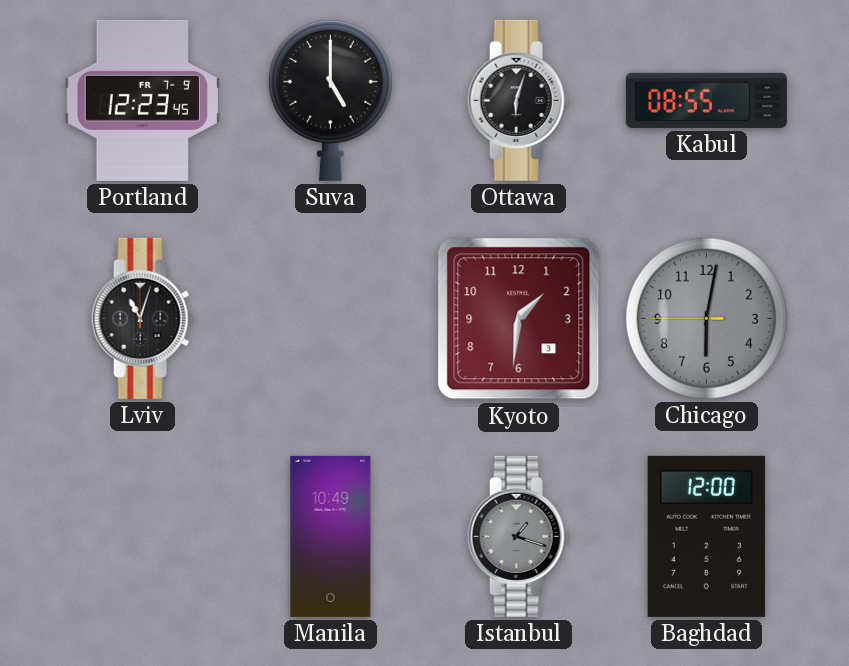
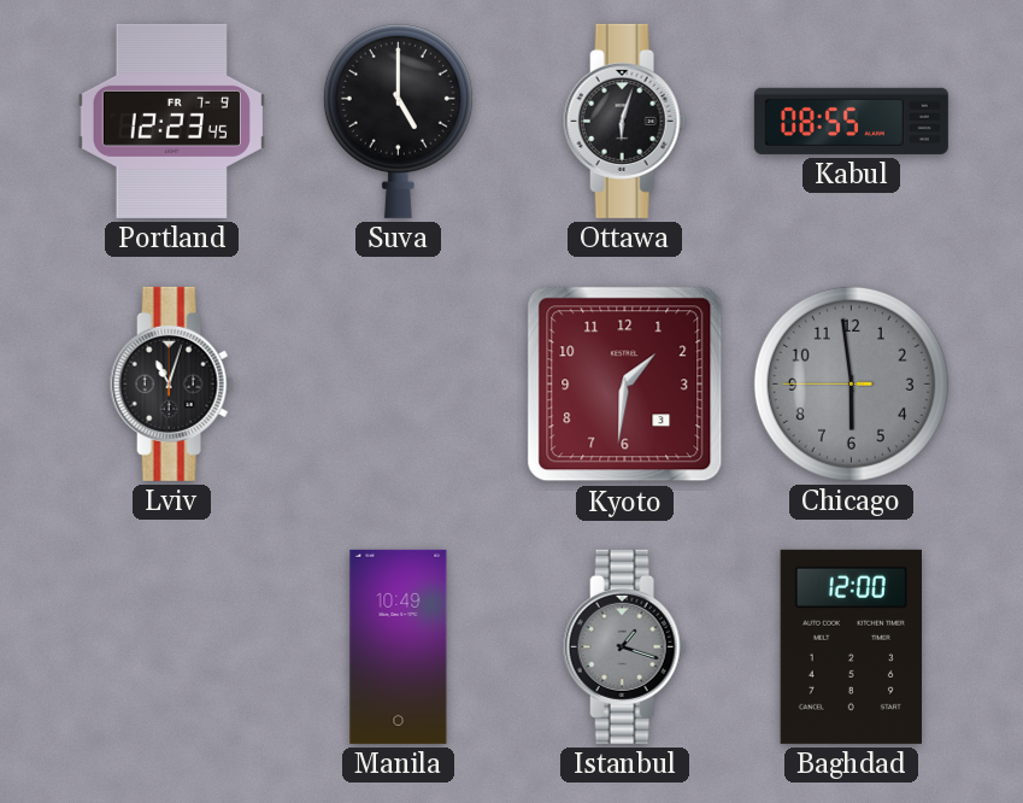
Chicago: 6:01 -> 5:58
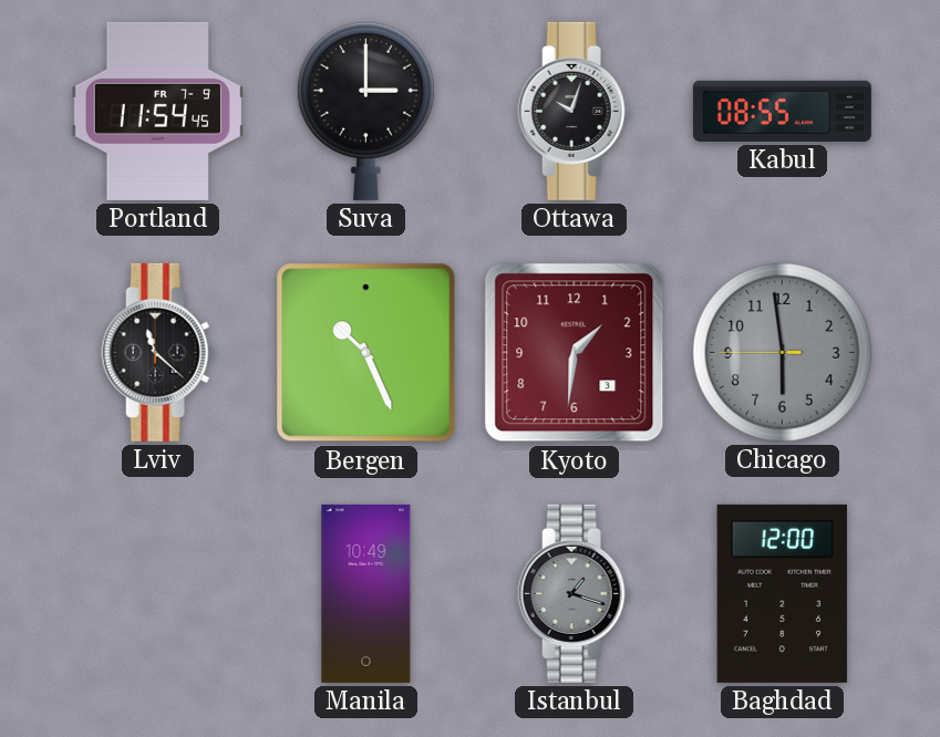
Portland: 12:23 -> 11:54
Suva: 5:00 -> 3:00
Ottawa: 6:03 -> 10:03
Lviv: 11:03 -> 11:22
Bergen: none -> 10:26
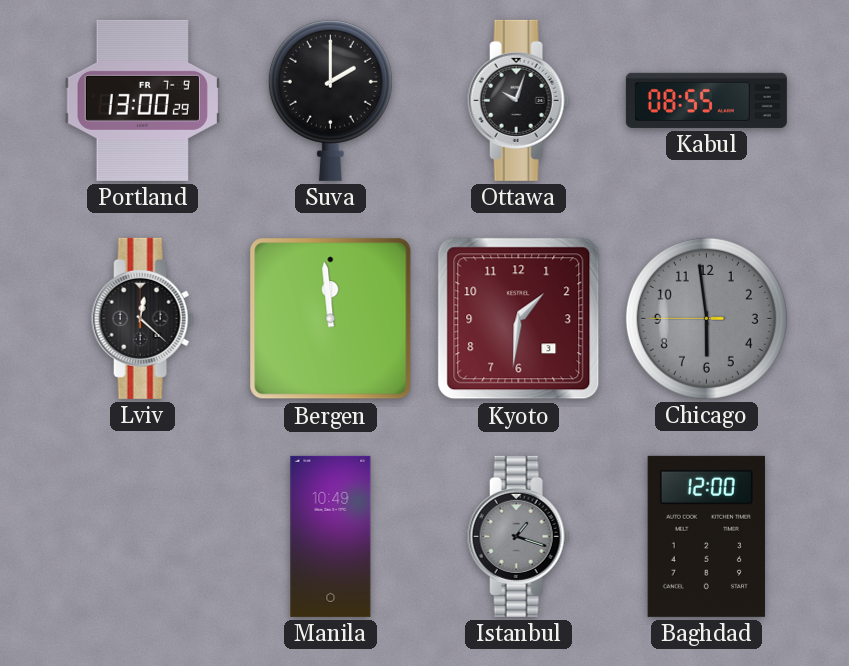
Portland: 11:54 -> 13:00
Suva: 3:00 -> 2:00
Lviv: 11:22 -> 12:22
Bergen: 10:26 -> 11:59
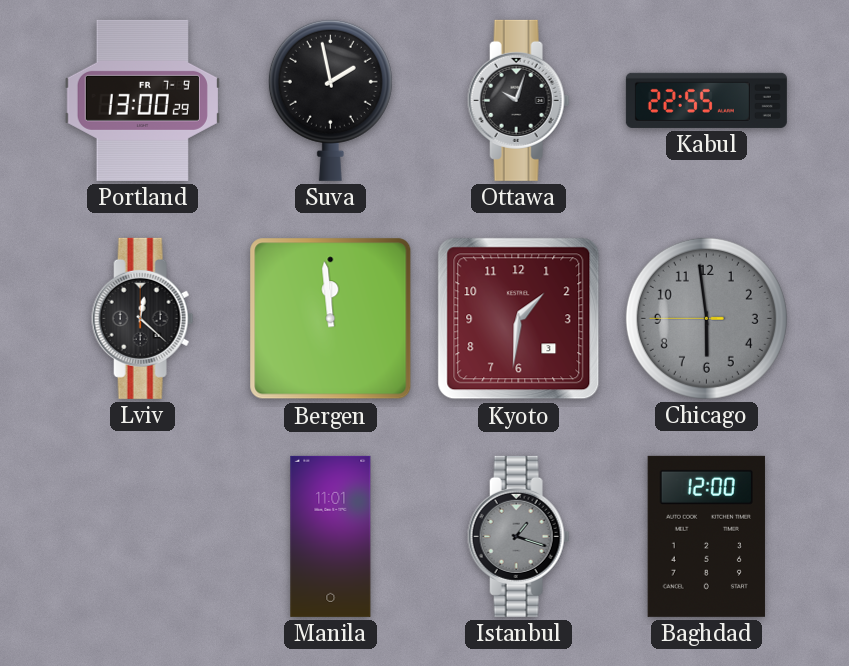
Suva: 2:00 -> 1:58
Kabul: 08:55 -> 22:55
Manila: 10:49 -> 11:01
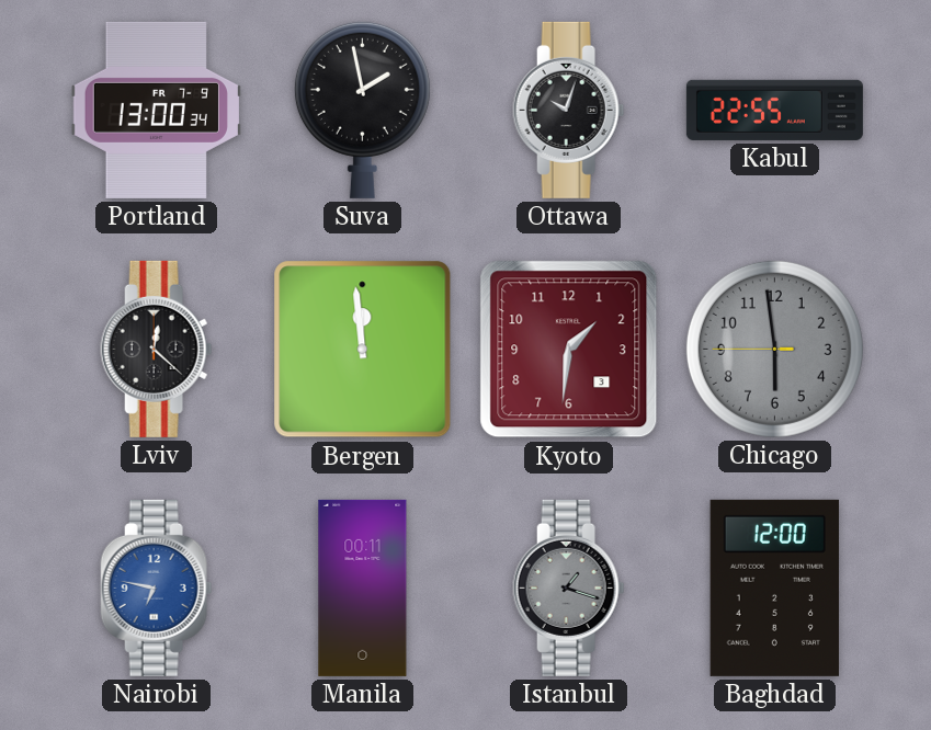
Portland: 13:00:29 -> 13:00:34
Nairobi: none -> 6:47
Manila: 11:01 -> 00:11
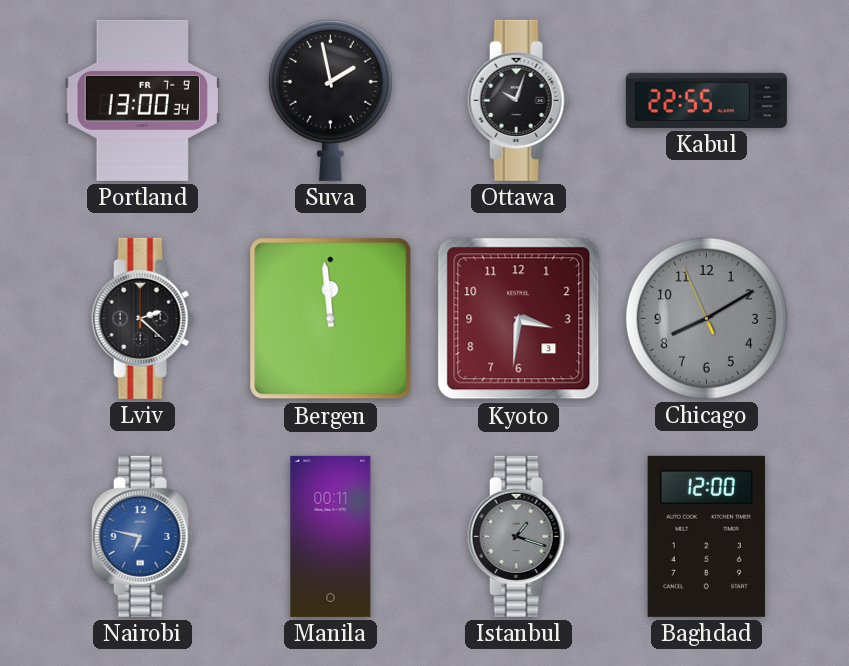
Lviv: 12:22 -> 2:22
Kyoto: 1:31 -> 3:31
Chicago: 5:58 -> 8:09
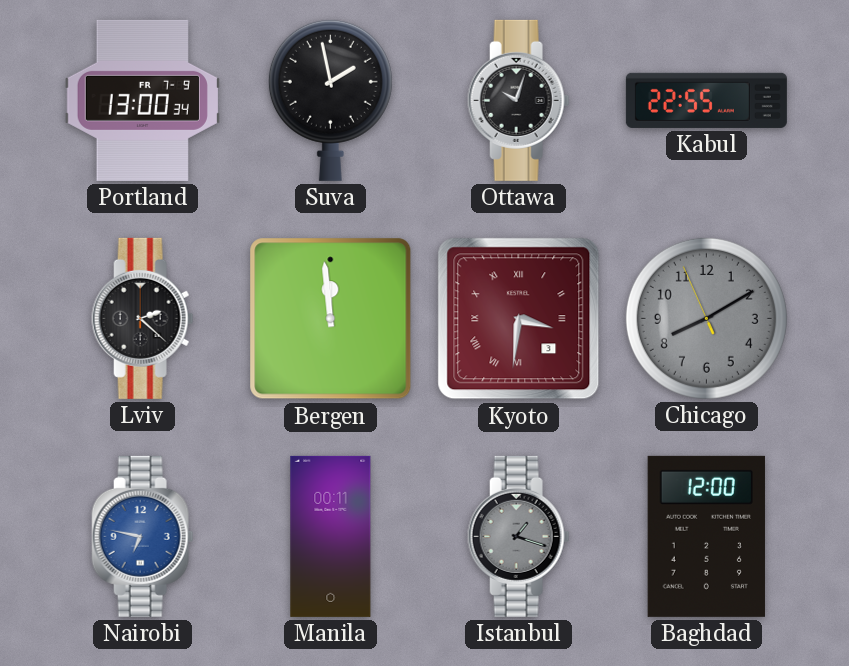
Kyoto numerals: Arabic -> Roman
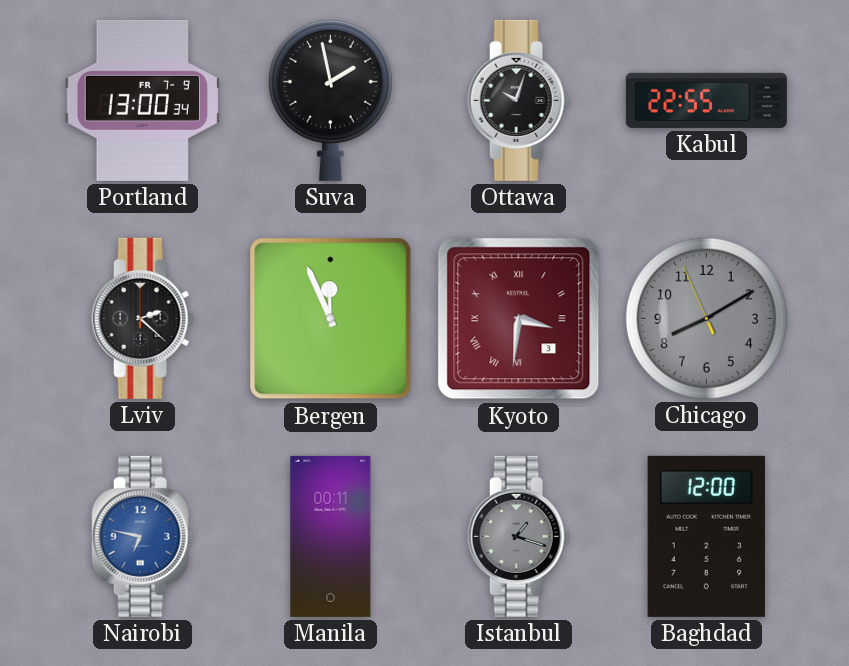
Bergen: 11:59 -> 11:56
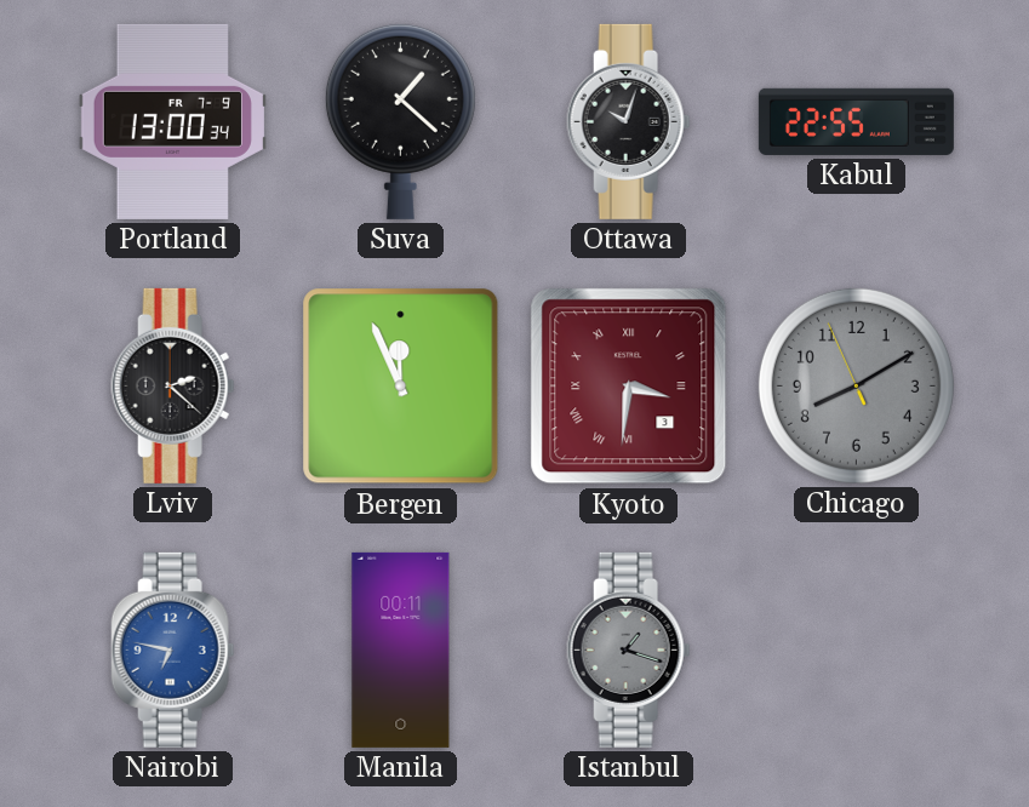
Suva: 1:58 -> 1:22
Baghdad: 12:00 -> none
